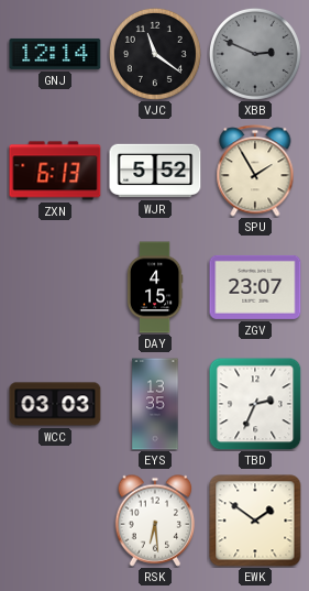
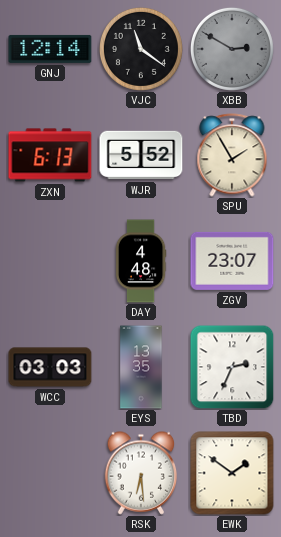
XBB: 2:49 -> 2:50
DAY: 4:15 -> 4:48
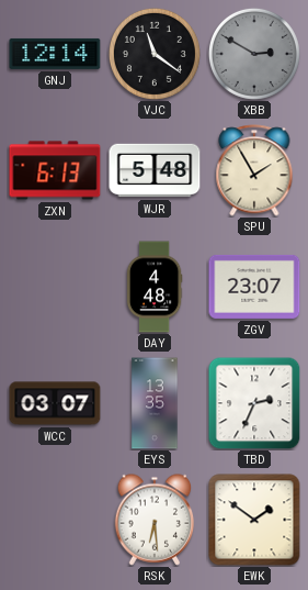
WJR: 5:52 -> 5:48
WCC: 03:03 -> 03:07
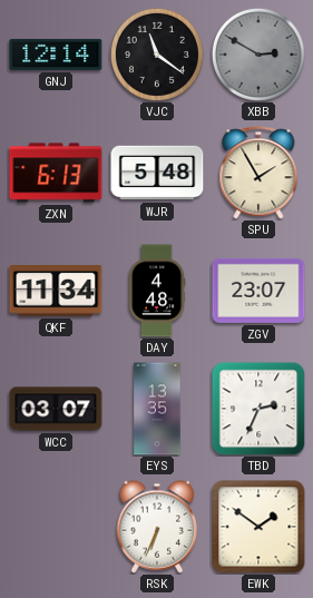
QKF: none -> 11:34
RSK: 6:29 -> 6:34
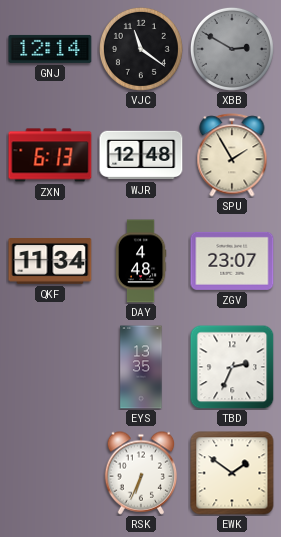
WJR: 5:48 -> 12:48
WCC: 03:07 -> none
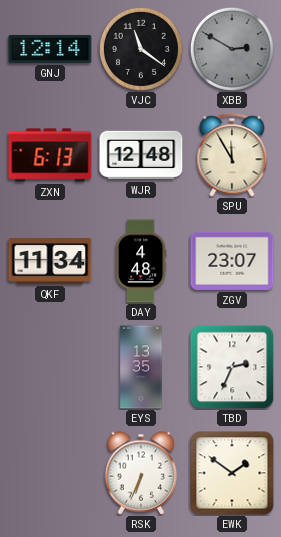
SPU: 1:55 -> 11:55
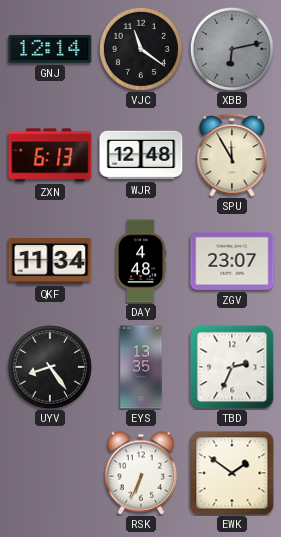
XBB: 2:50 -> 6:13
UYV: none -> 8:24
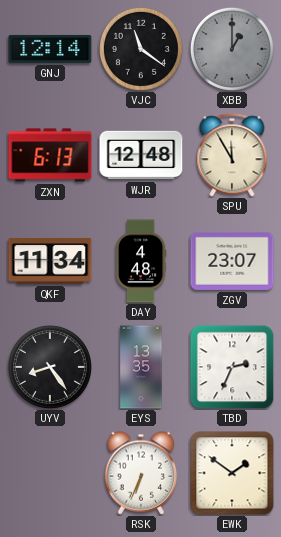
XBB: 6:13 -> 1:00
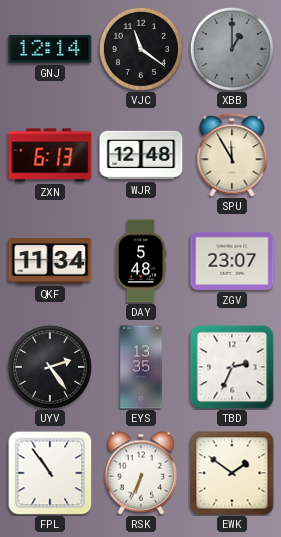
DAY: 4:48 -> 5:48
UYV: 8:24 -> 2:24
FPL: none -> 10:54
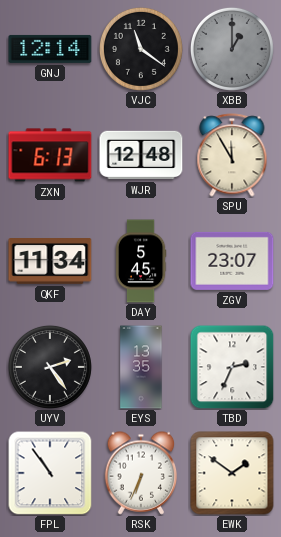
DAY: 5:48 -> 5:45
